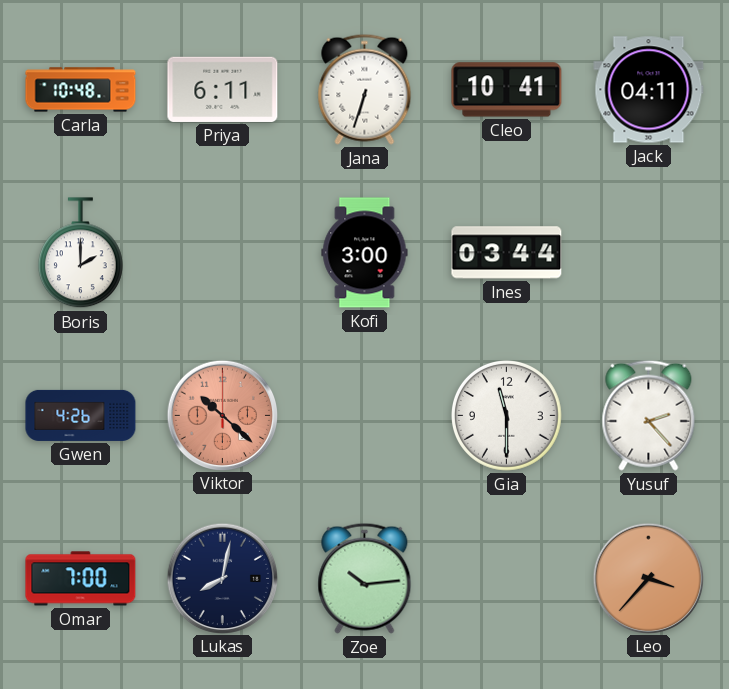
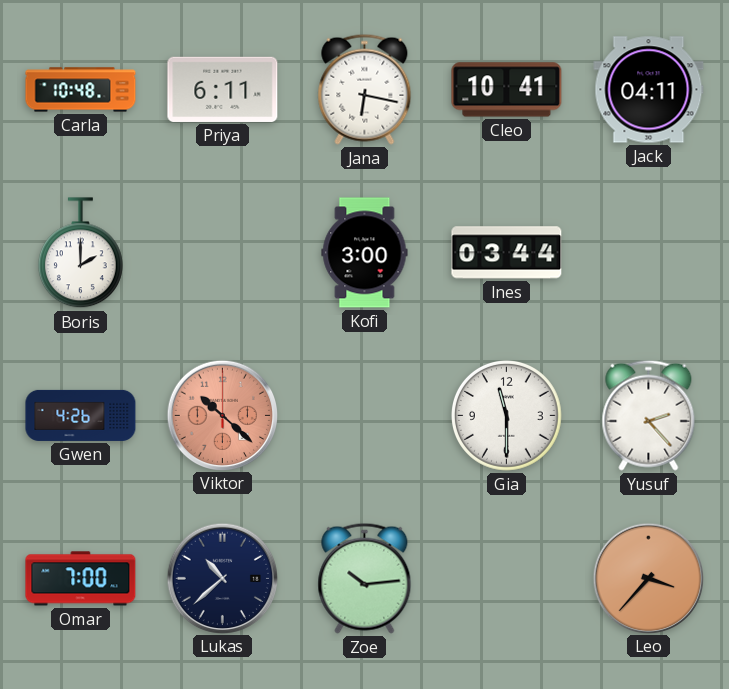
Jana: 6:33 -> 6:17
Lukas: 8:02 -> 10:38
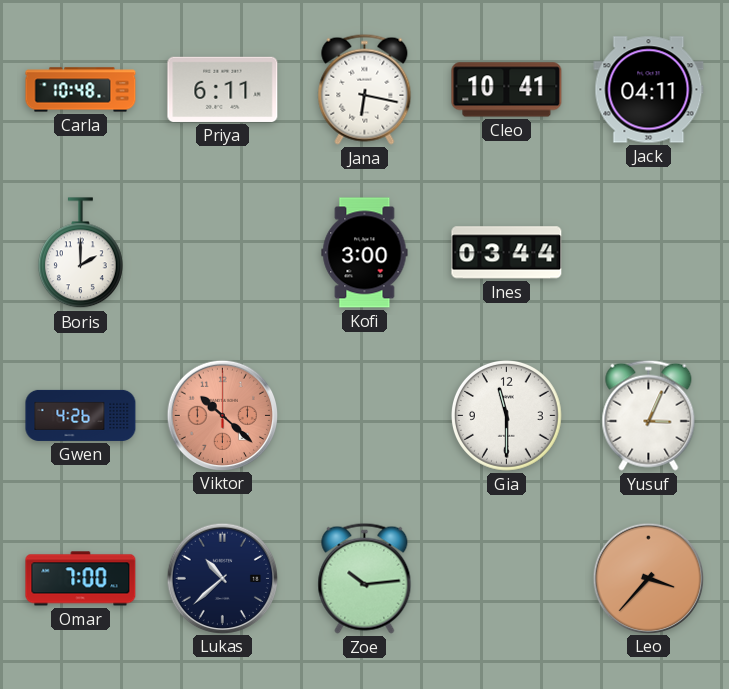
Yusuf: 2:23 -> 3:04
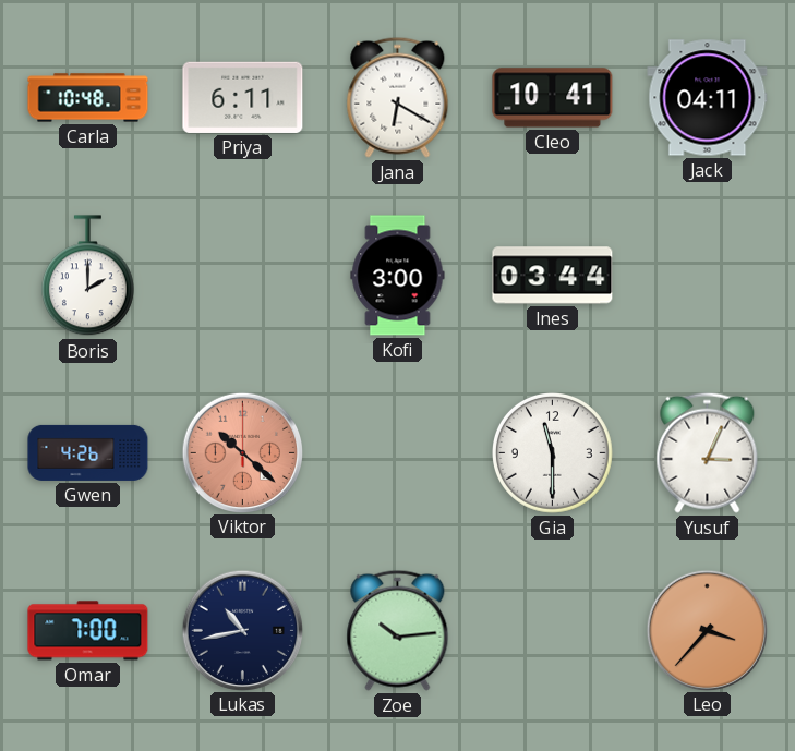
Jana: 6:17 -> 6:20
Lukas: 10:38 -> 10:43
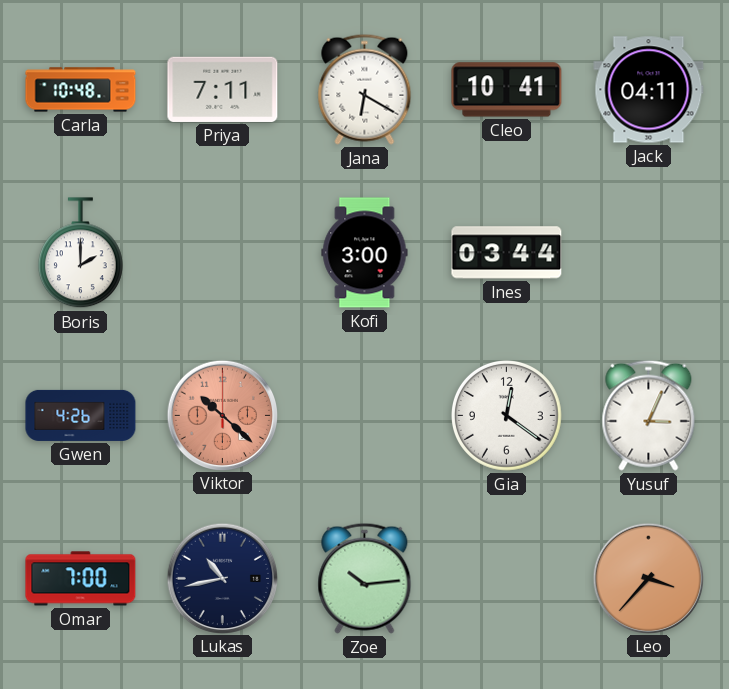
Priya: 6:11 -> 7:11
Gia: 11:30 -> 12:21
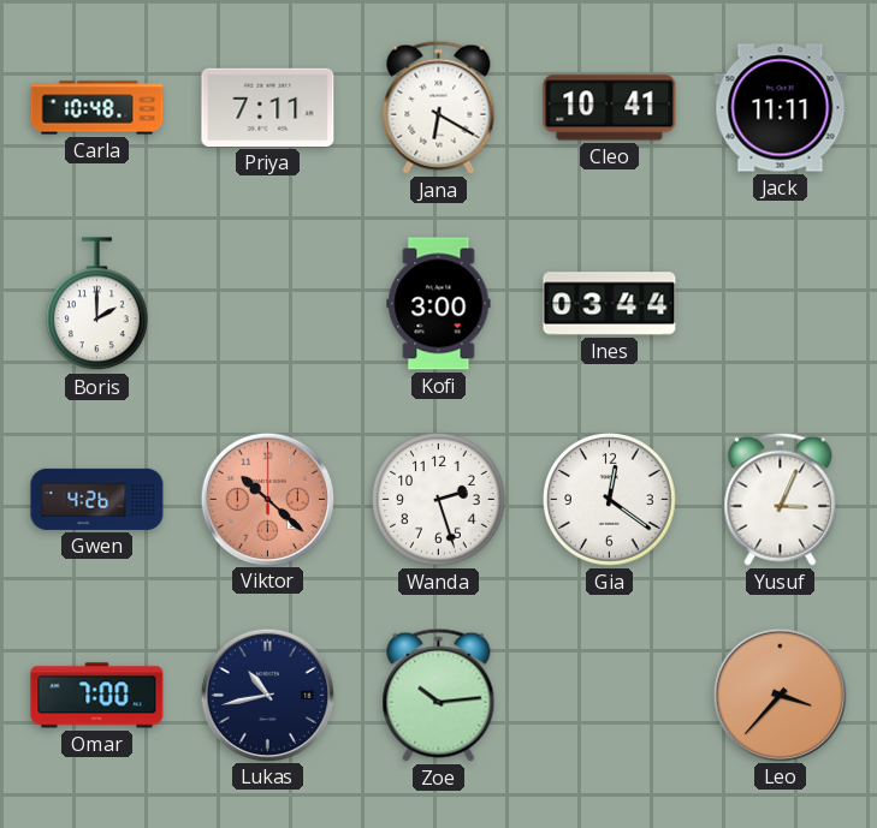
Jack: 04:11 -> 11:11
Wanda: none -> 2:27
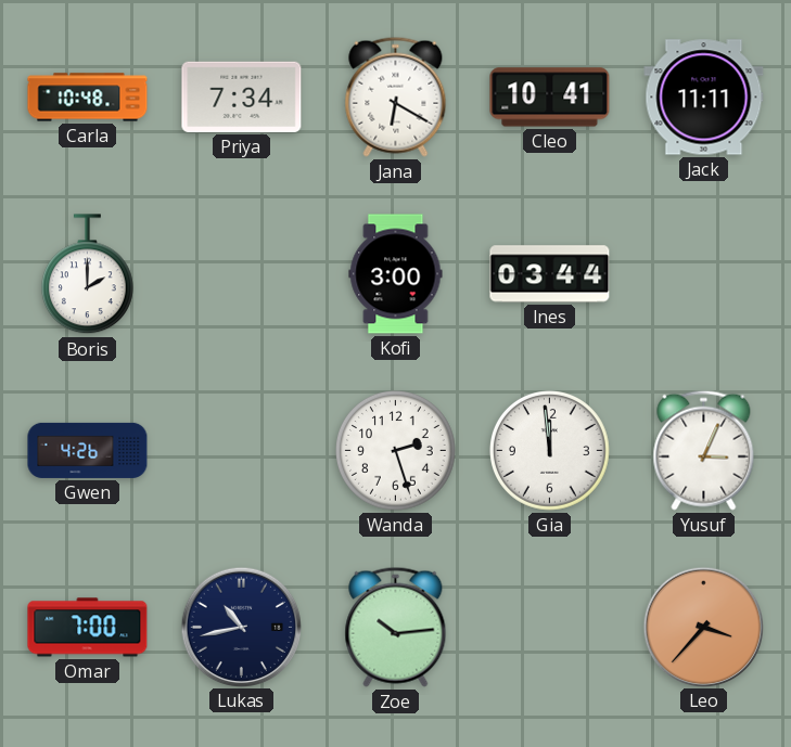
Priya: 7:11 -> 7:34
Viktor: 10:22 -> none
Gia: 12:21 -> 11:59
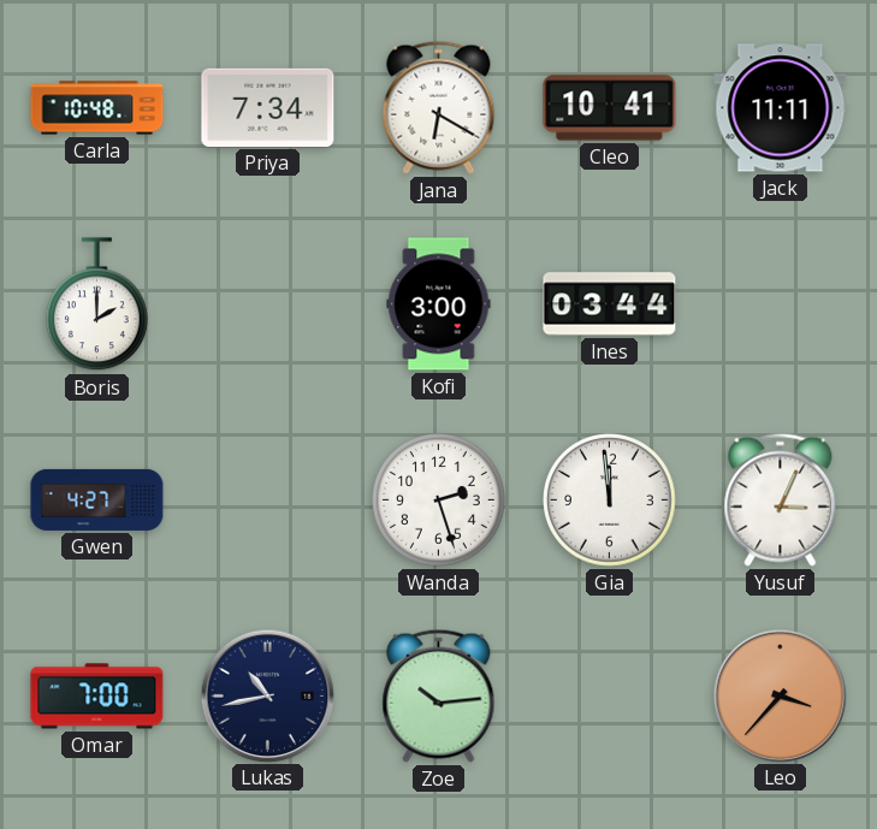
Gwen: 4:26 -> 4:27
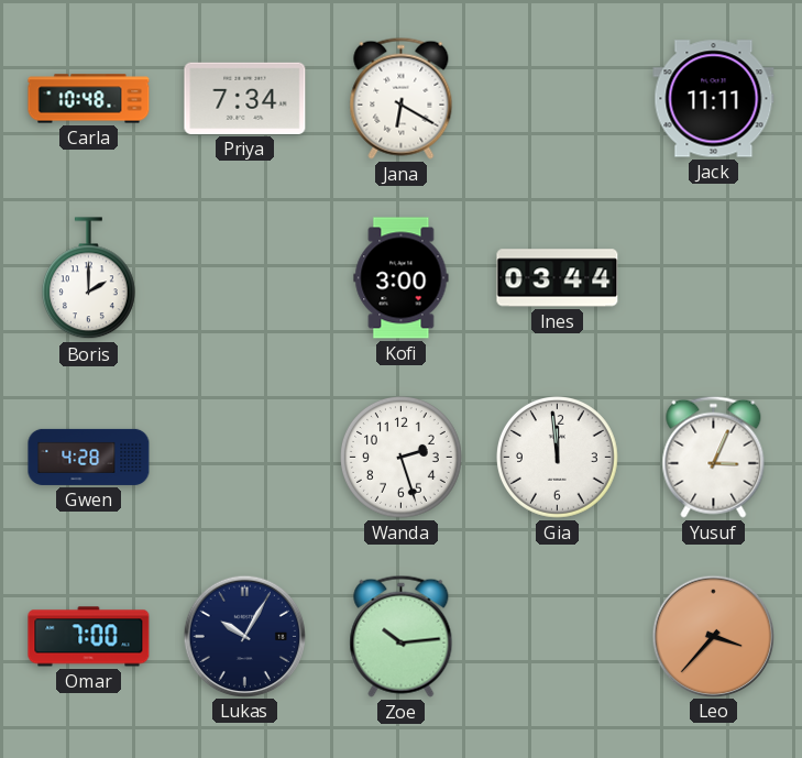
Cleo: 10:41 -> none
Gwen: 4:27 -> 4:28
Lukas: 10:43 -> 10:05
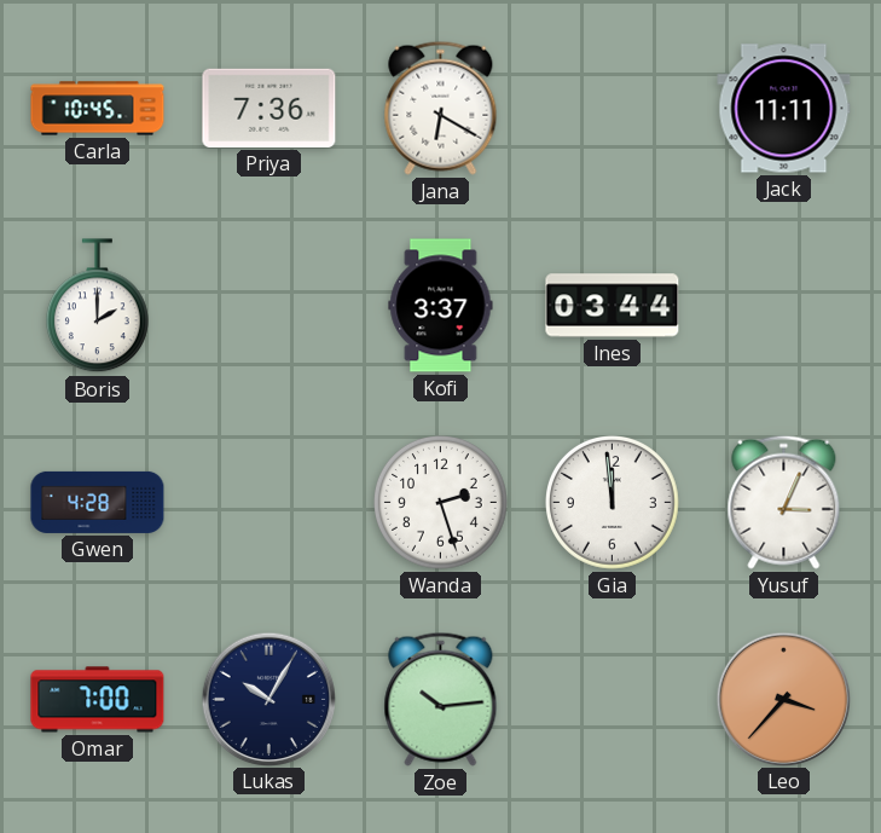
Carla: 10:48 -> 10:45
Priya: 7:34 -> 7:36
Kofi: 3:00 -> 3:37
